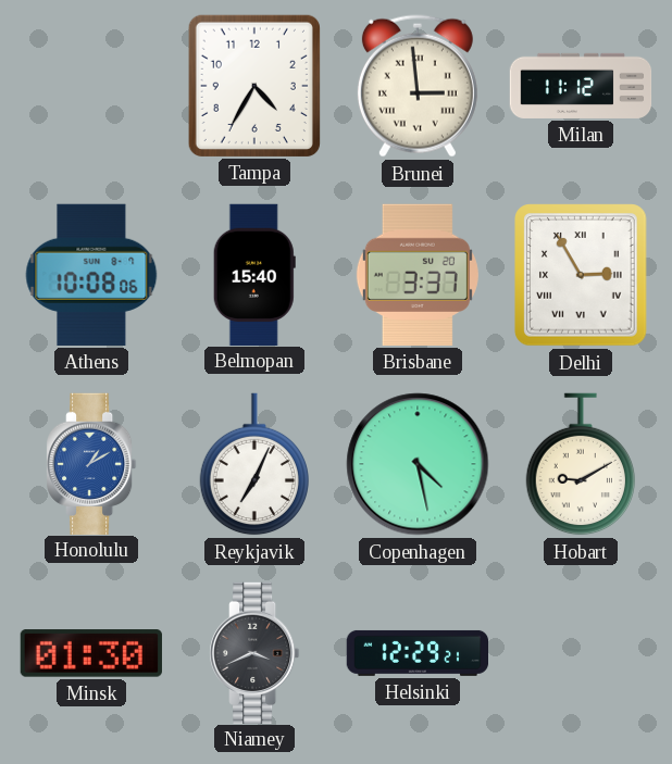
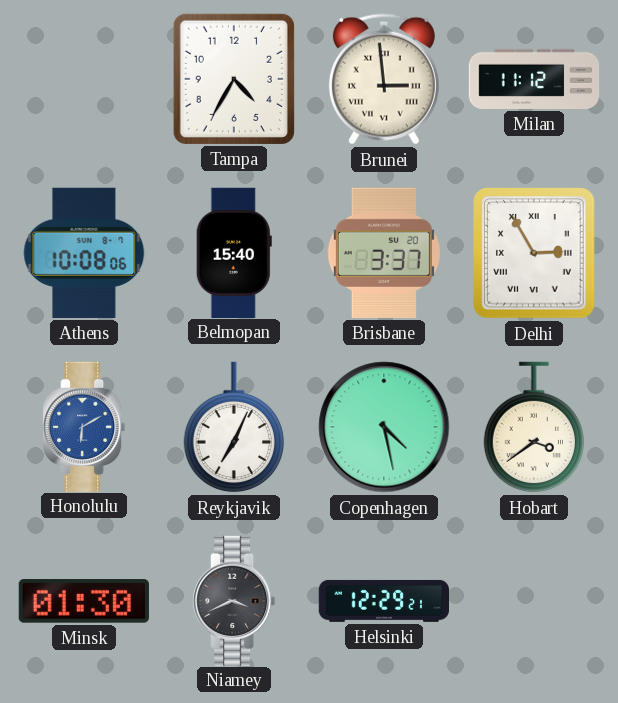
Honolulu: 1:10 -> 6:10
Hobart: 9:10 -> 3:39
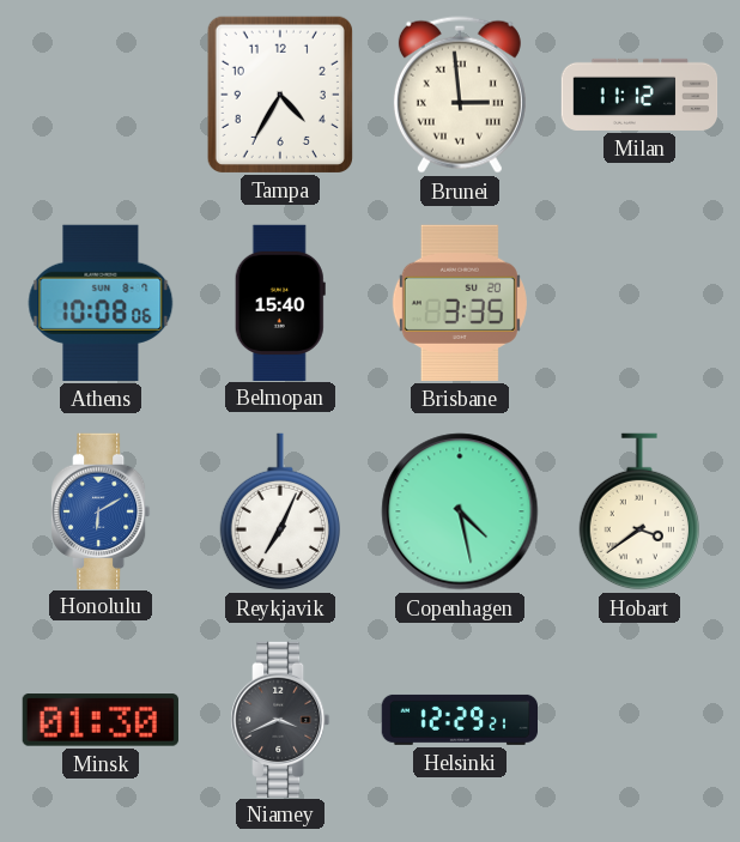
Brisbane: 3:37 -> 3:35
Delhi: 2:55 -> none
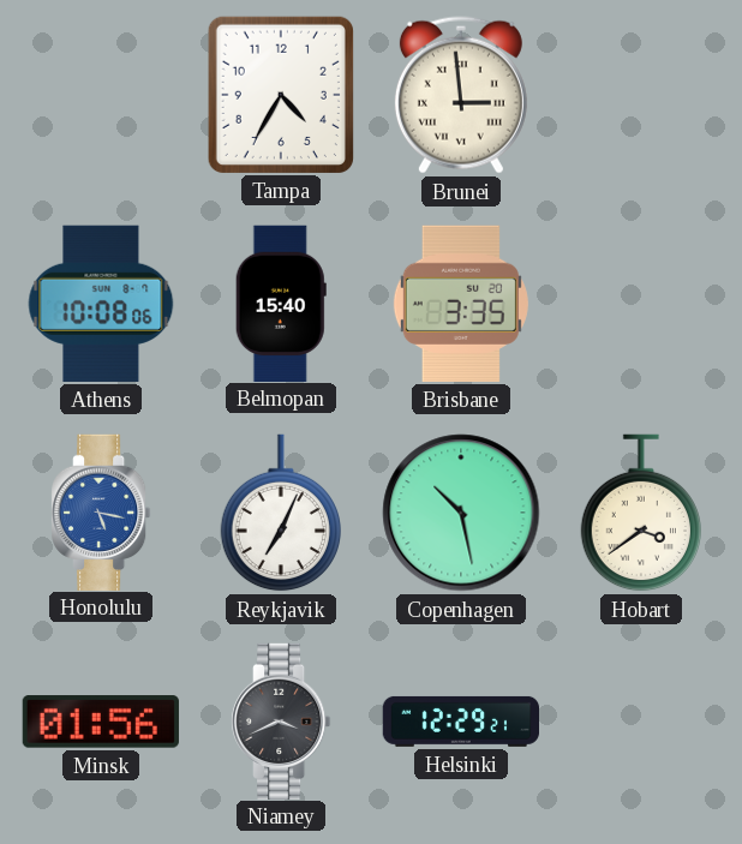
Milan: 11:12 -> none
Honolulu: 6:10 -> 5:17
Copenhagen: 4:28 -> 10:28
Minsk: 01:30 -> 01:56
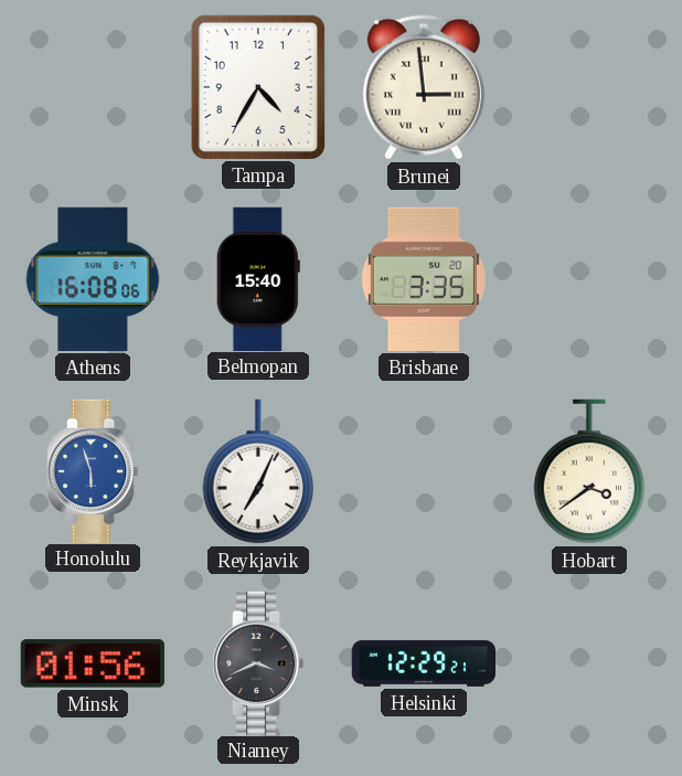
Athens: 10:08 -> 16:08
Honolulu: 5:17 -> 5:57
Copenhagen: 10:28 -> none
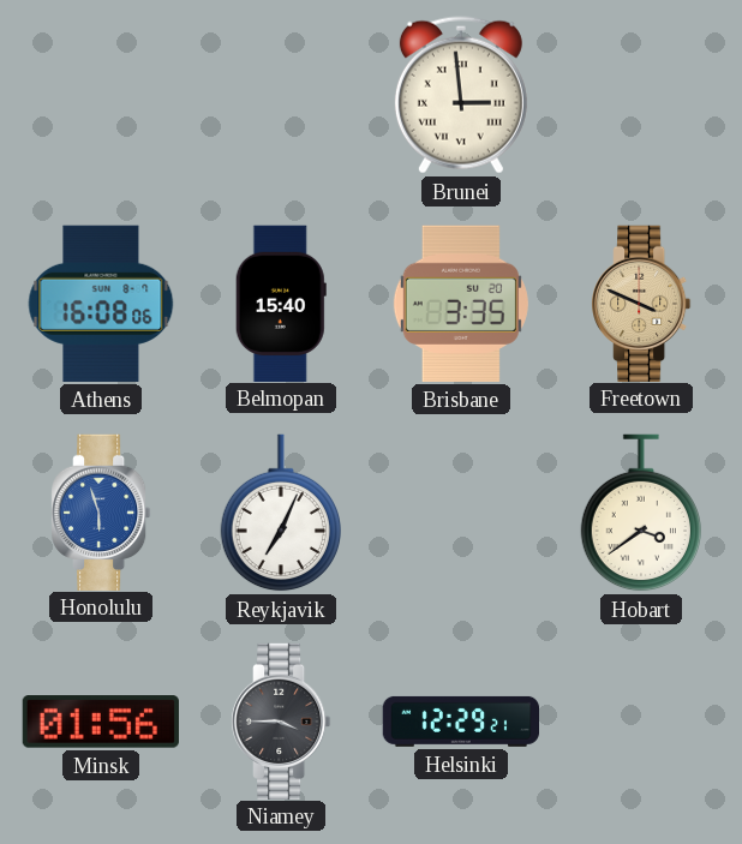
Tampa: 4:35 -> none
Freetown: none -> 3:49
Niamey: 3:41 -> 3:45
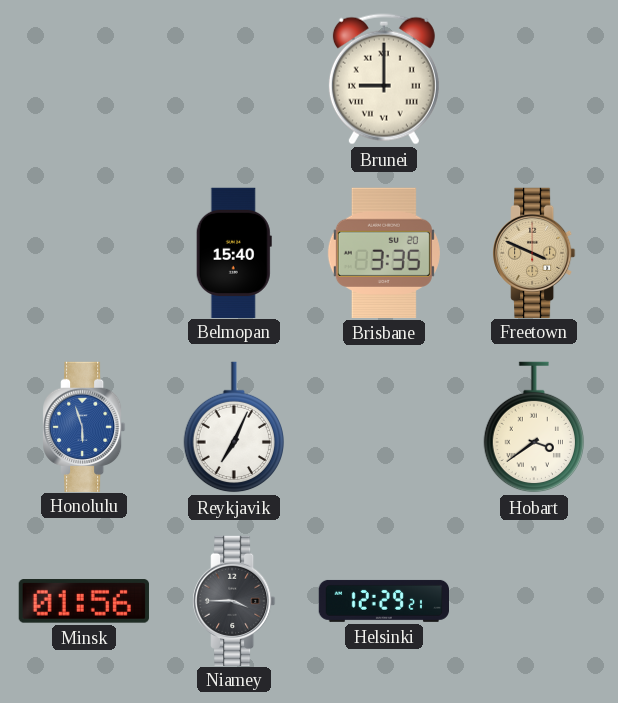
Brunei: 2:59 -> 9:00
Athens: 16:08 -> none
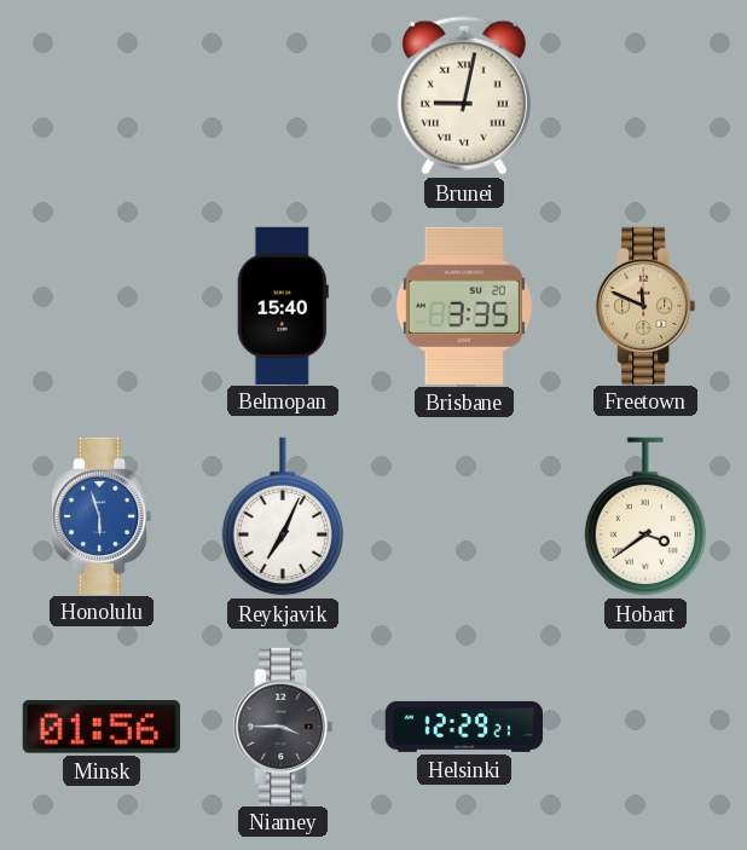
Brunei: 9:00 -> 9:02
Freetown: 3:49 -> 11:49
